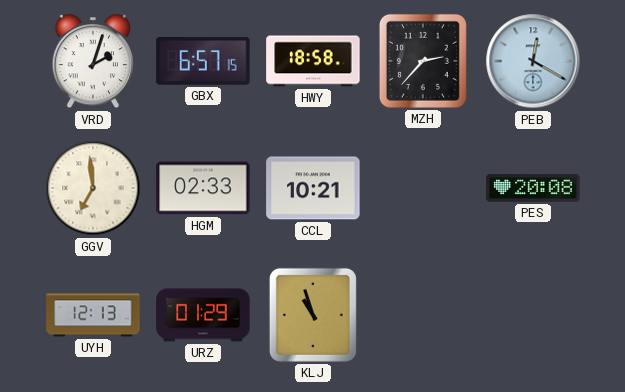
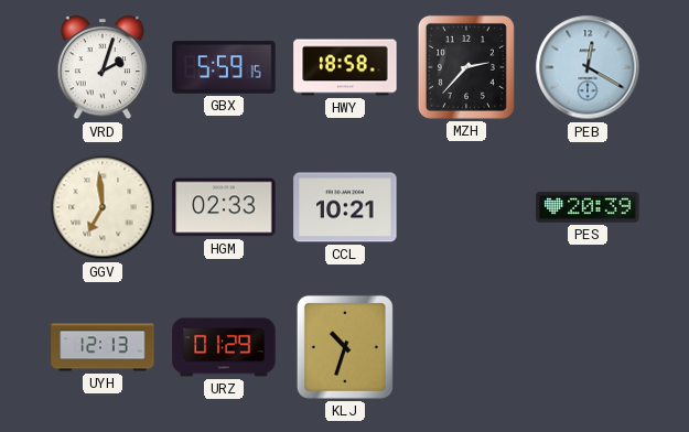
GBX: 6:57 -> 5:59
PES: 20:08 -> 20:39
KLJ: 10:57 -> 10:33
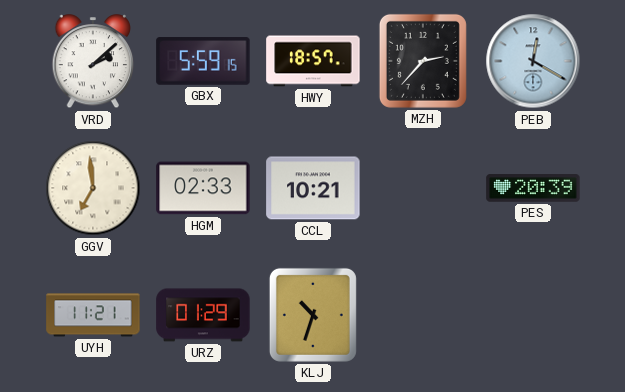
VRD: 2:03 -> 2:08
HWY: 18:58 -> 18:57
UYH: 12:13 -> 11:21
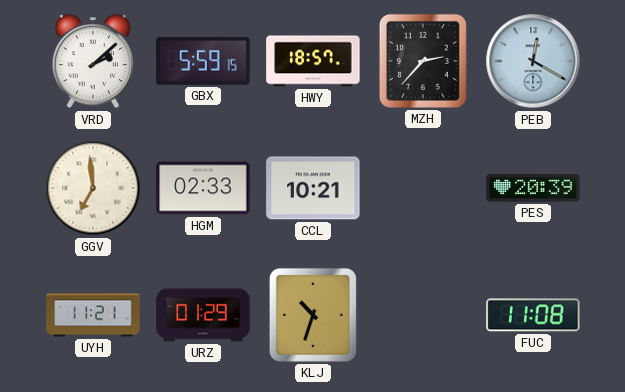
FUC: none -> 11:08
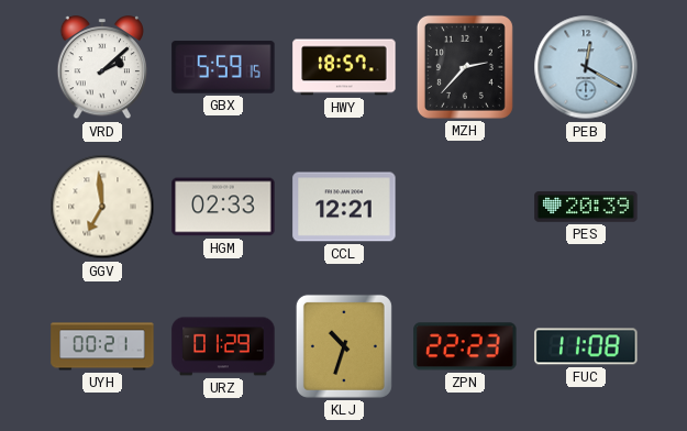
CCL: 10:21 -> 12:21
UYH: 11:21 -> 00:21
ZPN: none -> 22:23
